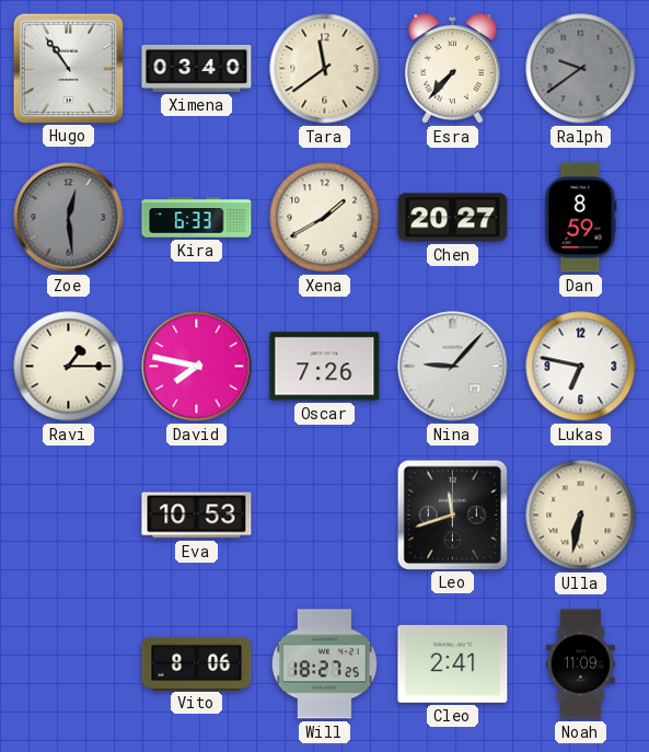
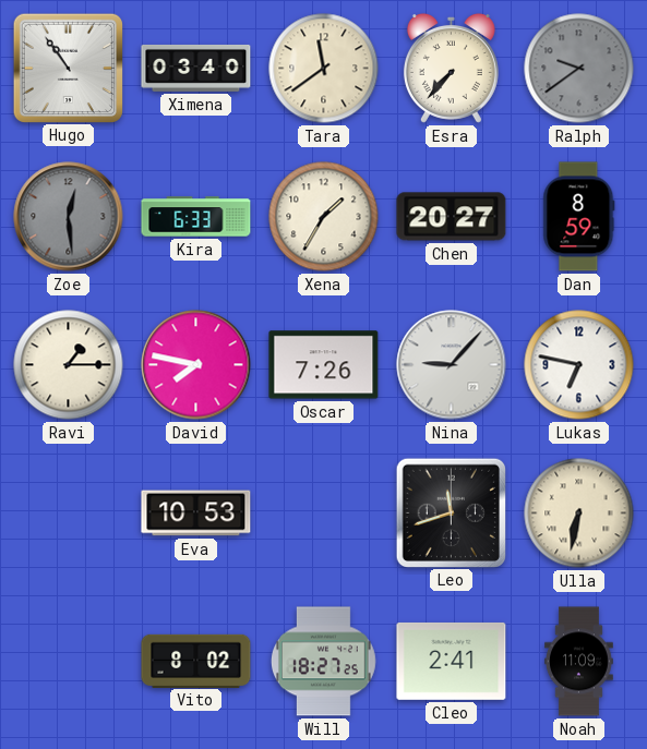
Xena: 1:40 -> 1:35
Vito: 8:06 -> 8:02
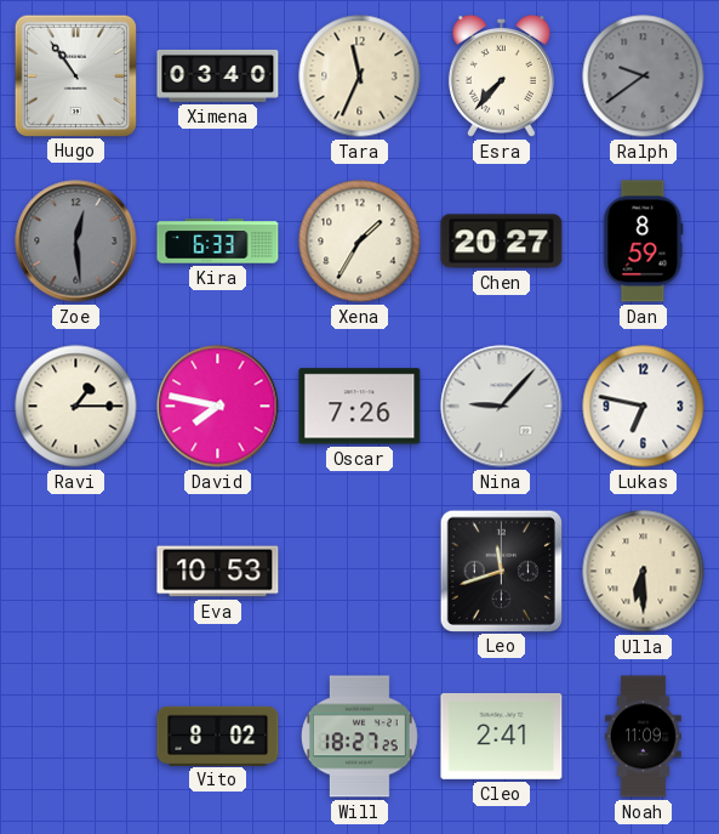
Tara: 11:39 -> 11:34
Ulla: 6:32 -> 6:30
